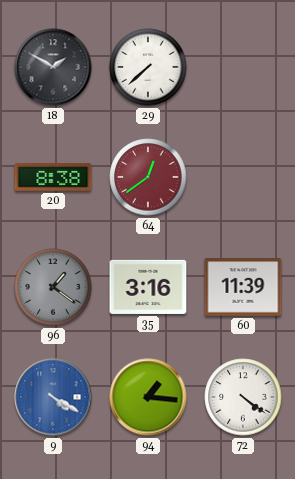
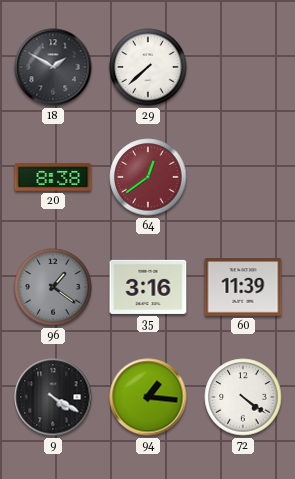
9 dial: blue -> black
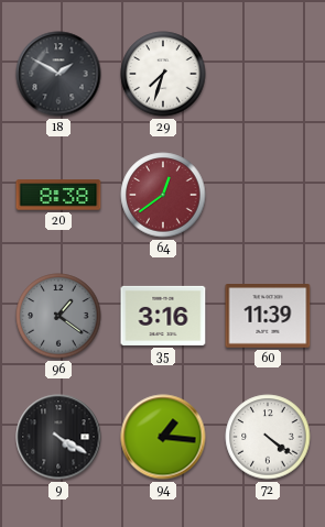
29: 7:38 -> 7:33
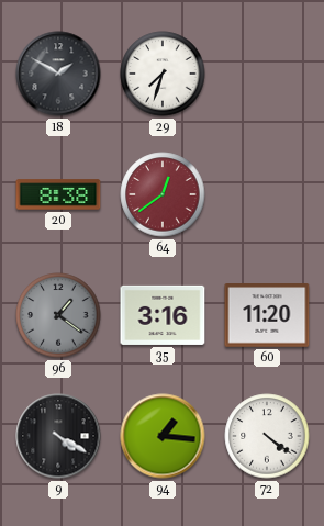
60: 11:39 -> 11:20
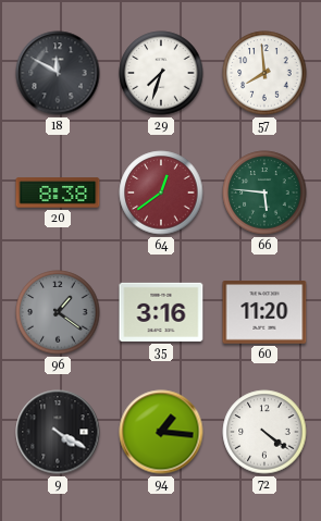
18: 1:50 -> 11:50
57: none -> 7:59
66: none -> 5:46
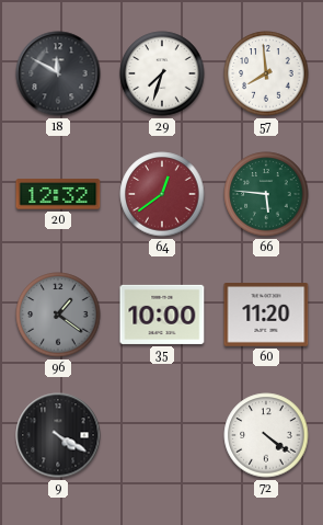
20: 8:38 -> 12:32
35: 3:16 -> 10:00
94: 1:16 -> none
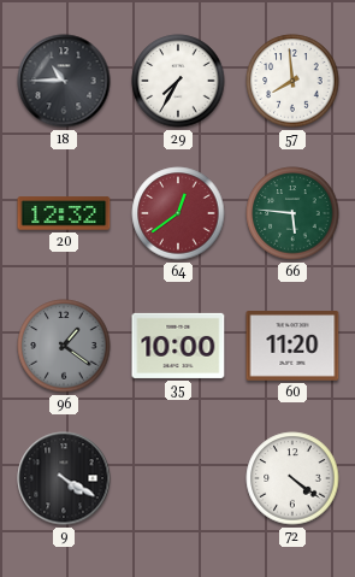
18: 11:50 -> 10:45
29: 7:33 -> 7:35
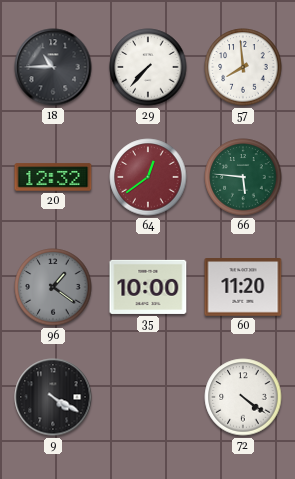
29: 7:35 -> 7:37
